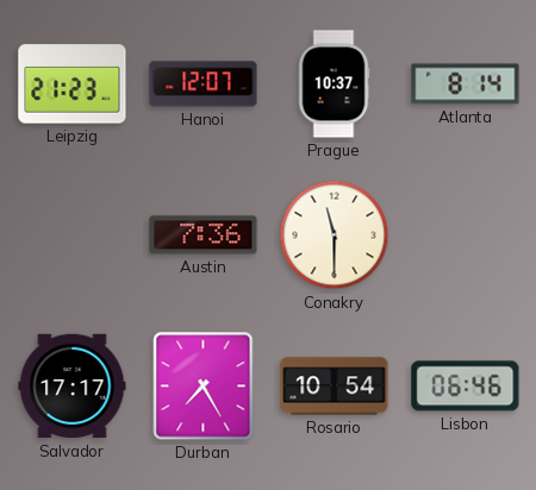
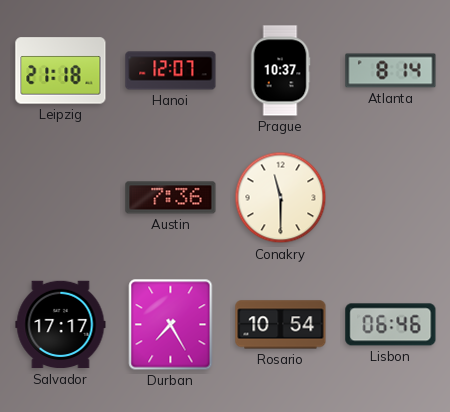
Leipzig: 21:23 -> 21:18
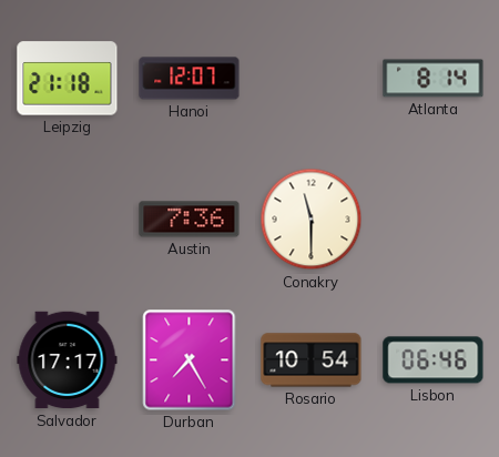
Prague: 10:37 -> none
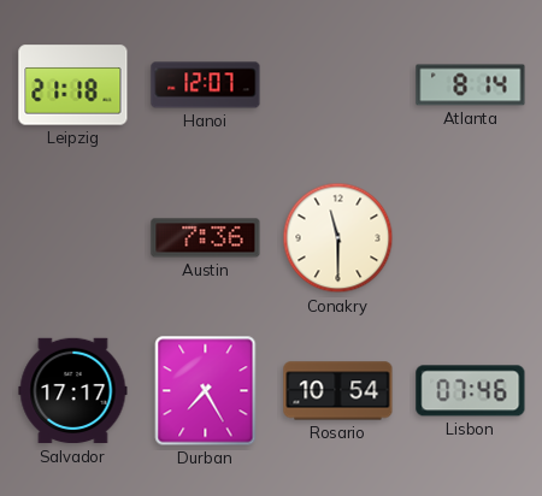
Lisbon: 06:46 -> 07:46
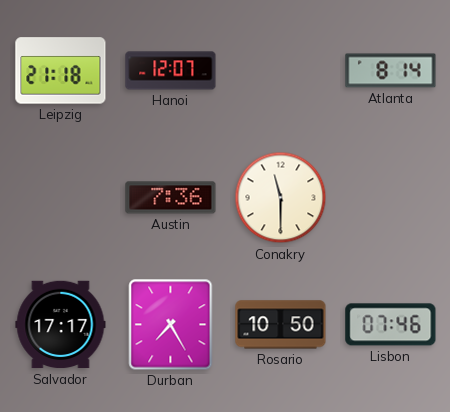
Rosario: 10:54 -> 10:50
